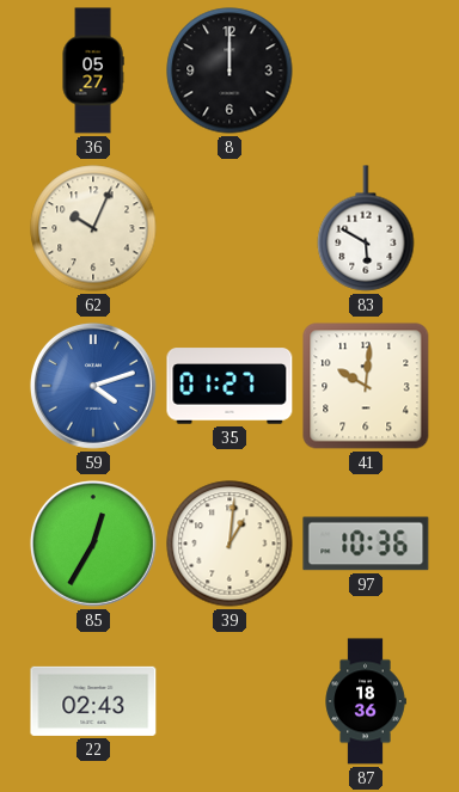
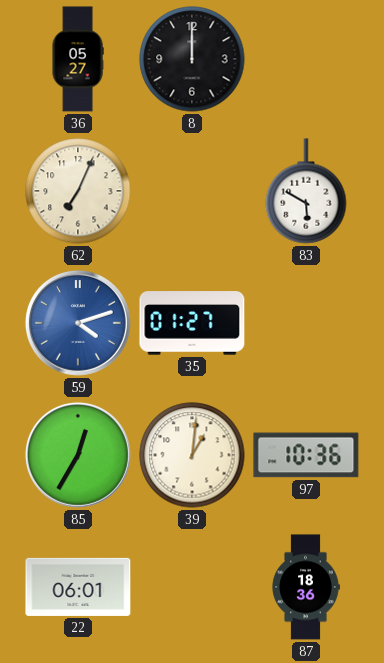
62: 10:04 -> 7:04
41: 10:01 -> none
22: 02:43 -> 06:01
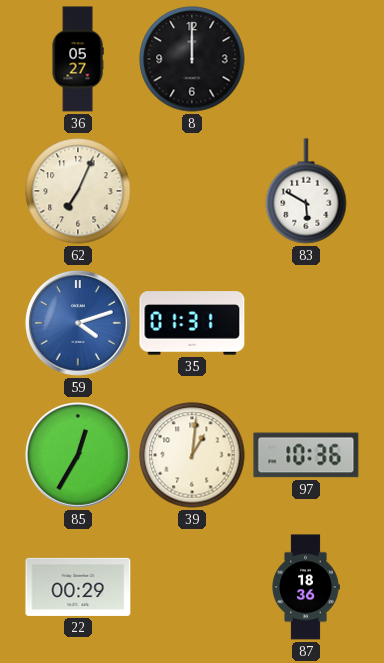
35: 01:27 -> 01:31
22: 06:01 -> 00:29
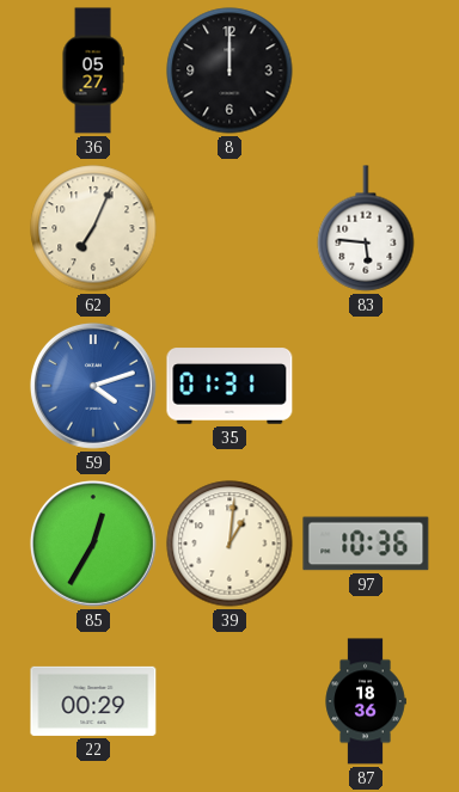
83: 5:50 -> 5:46
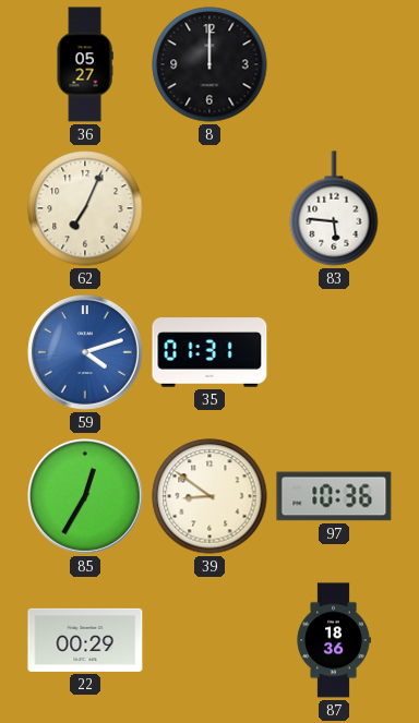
39: 1:01 -> 8:51
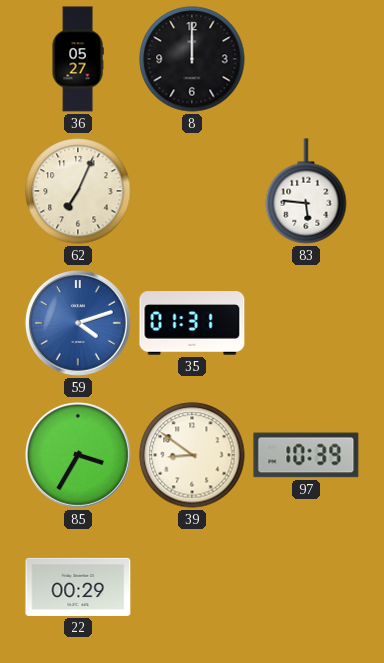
85: 12:35 -> 3:35
97: 10:36 -> 10:39
87: 18:36 -> none
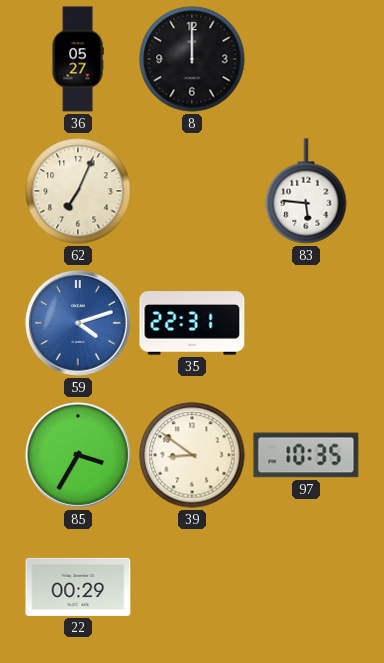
35: 01:31 -> 22:31
97: 10:39 -> 10:35
